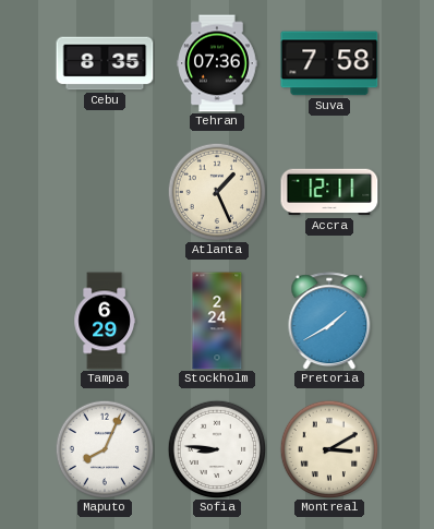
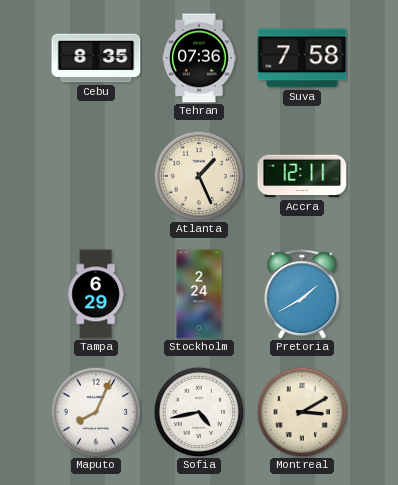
Sofia: 8:46 -> 4:43
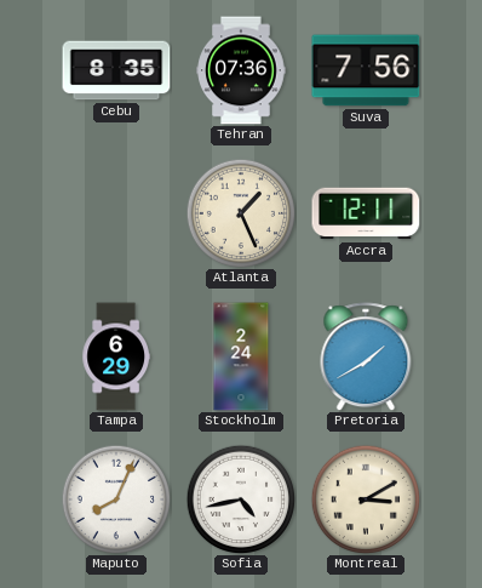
Suva: 7:58 -> 7:56
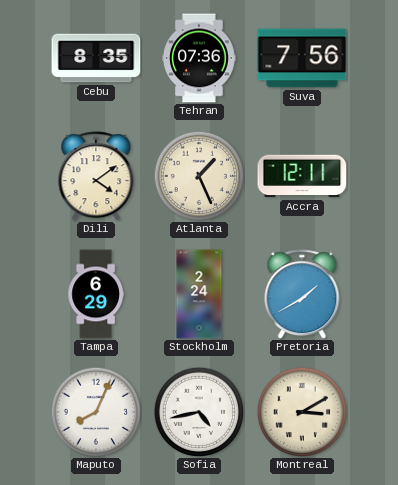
Dili: none -> 4:09
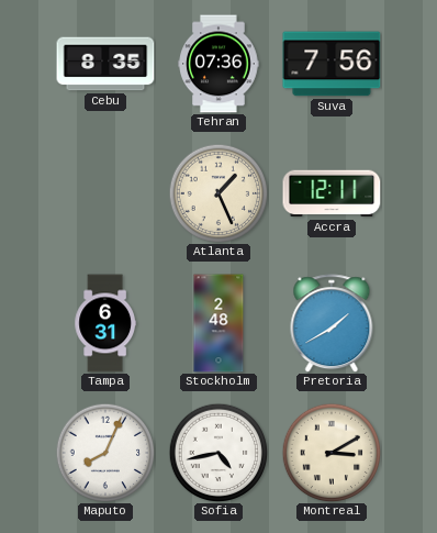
Dili: 4:09 -> none
Tampa: 6:29 -> 6:31
Stockholm: 2:24 -> 2:48
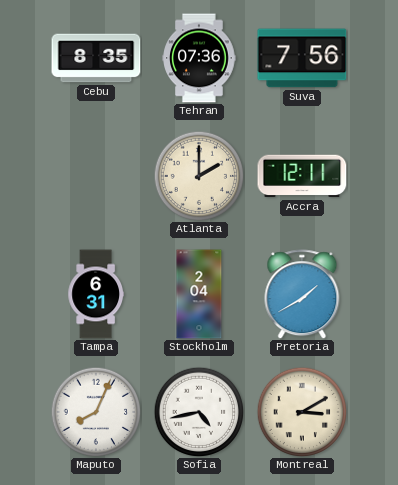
Atlanta: 1:26 -> 2:00
Stockholm: 2:48 -> 2:04
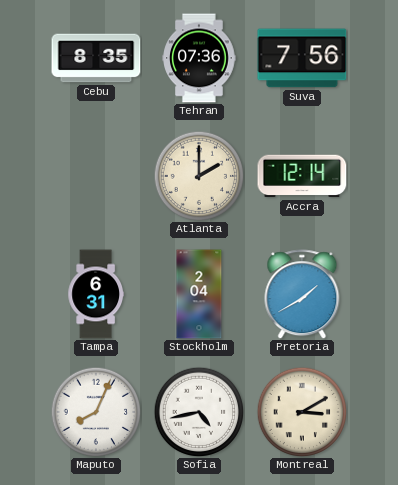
Accra: 12:11 -> 12:14
